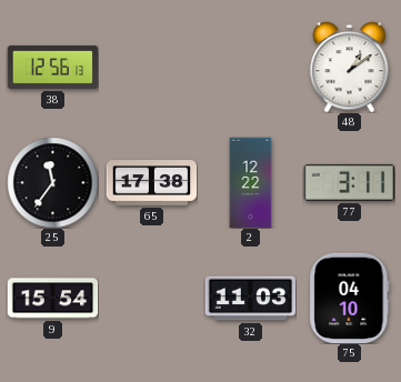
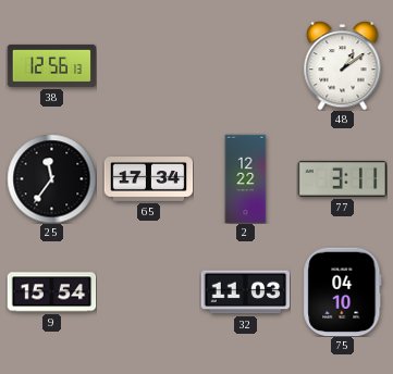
65: 17:38 -> 17:34
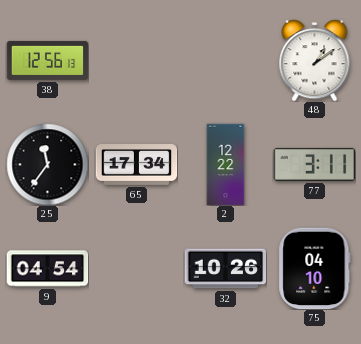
9: 15:54 -> 04:54
32: 11:03 -> 10:26
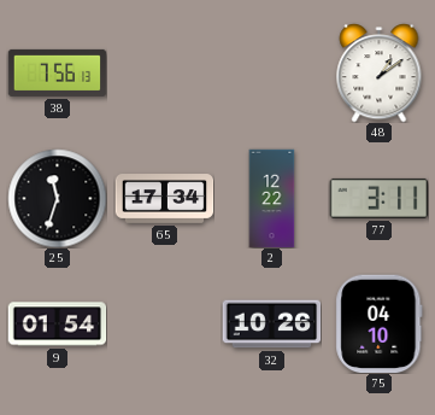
38: 12:56 -> 7:56
25: 11:36 -> 11:33
9: 04:54 -> 01:54
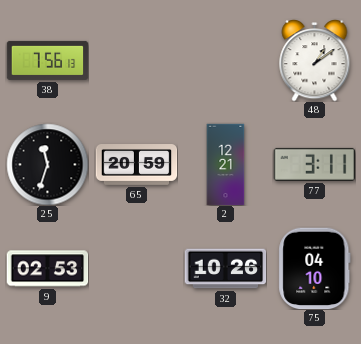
65: 17:34 -> 20:59
2: 12:22 -> 12:21
9: 01:54 -> 02:53
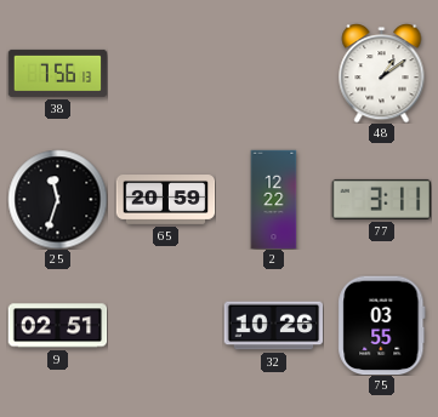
2: 12:21 -> 12:22
9: 02:53 -> 02:51
75: 04:10 -> 03:55
